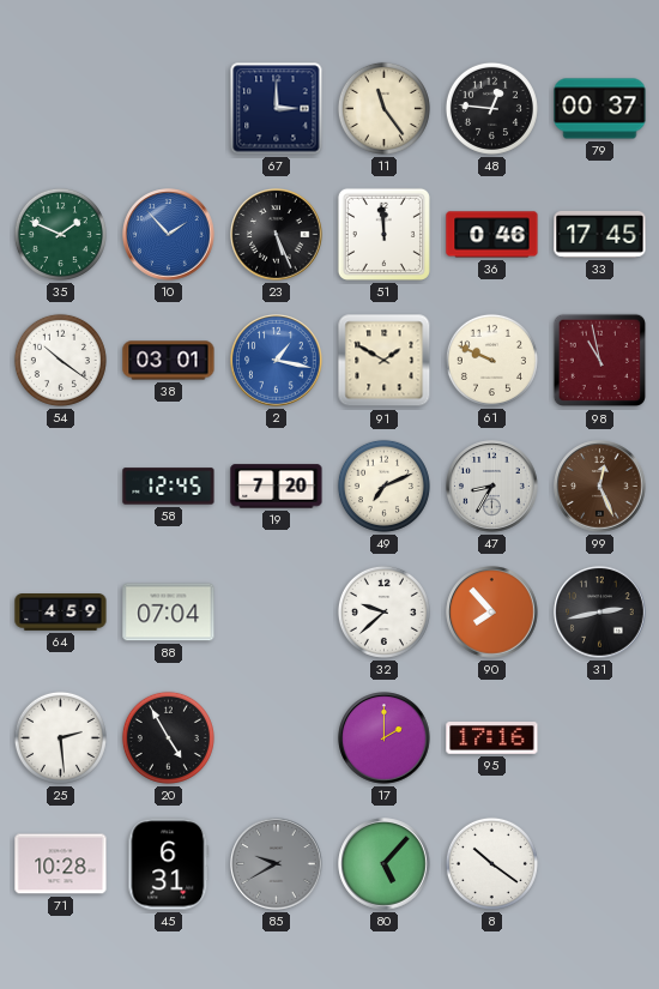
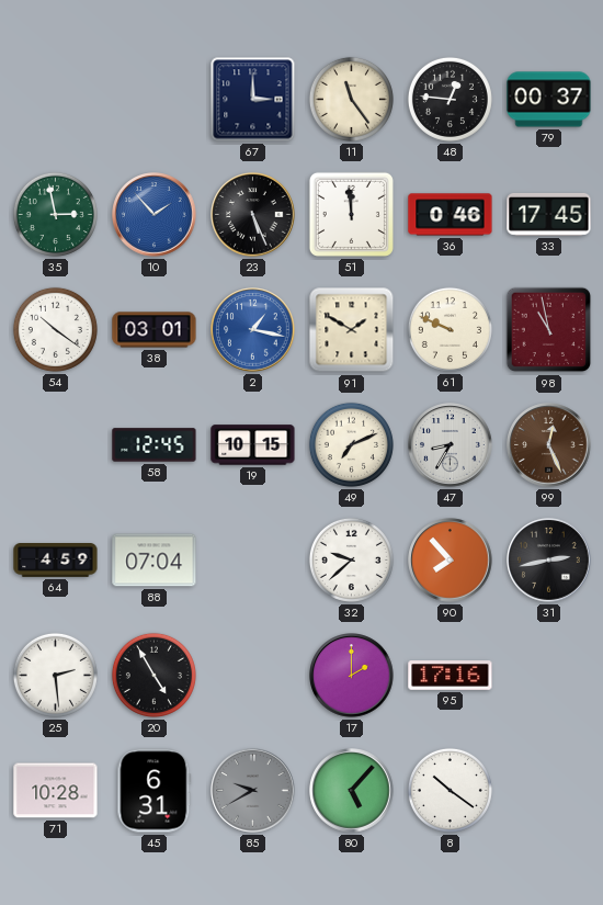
35: 1:49 -> 2:58
19: 7:20 -> 10:15
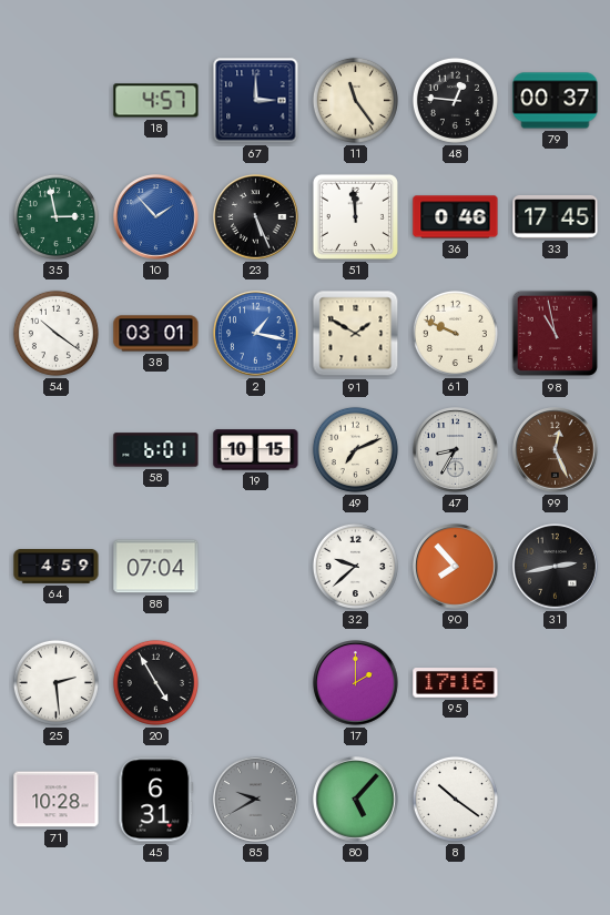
18: none -> 4:57
58: 12:45 -> 6:01
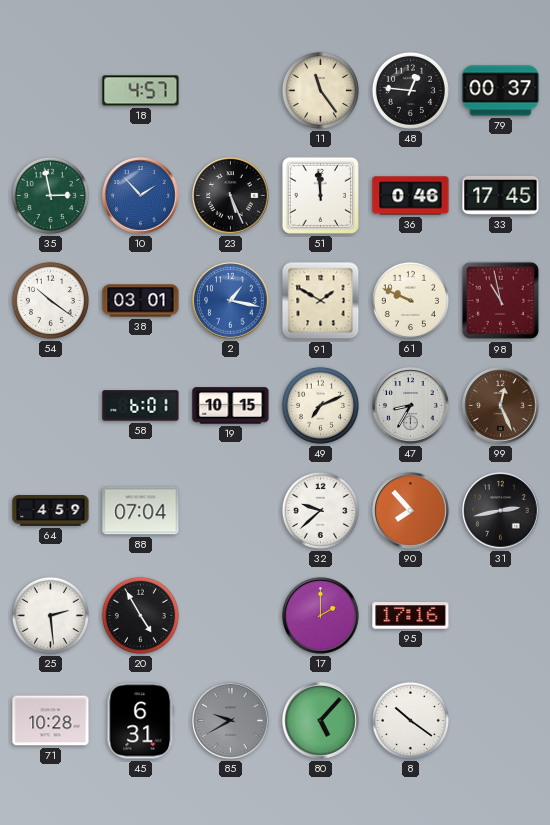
67: 3:00 -> none
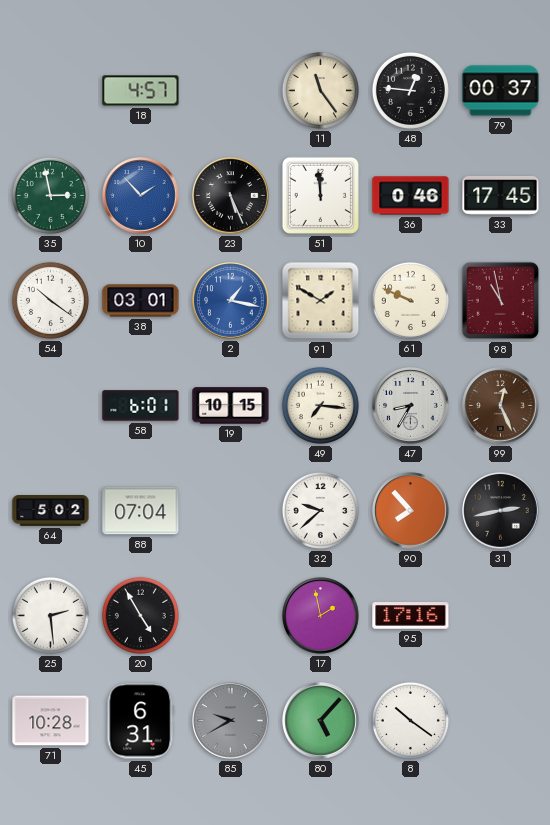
49: 7:11 -> 7:16
64: 4:59 -> 5:02
17: 2:00 -> 1:58
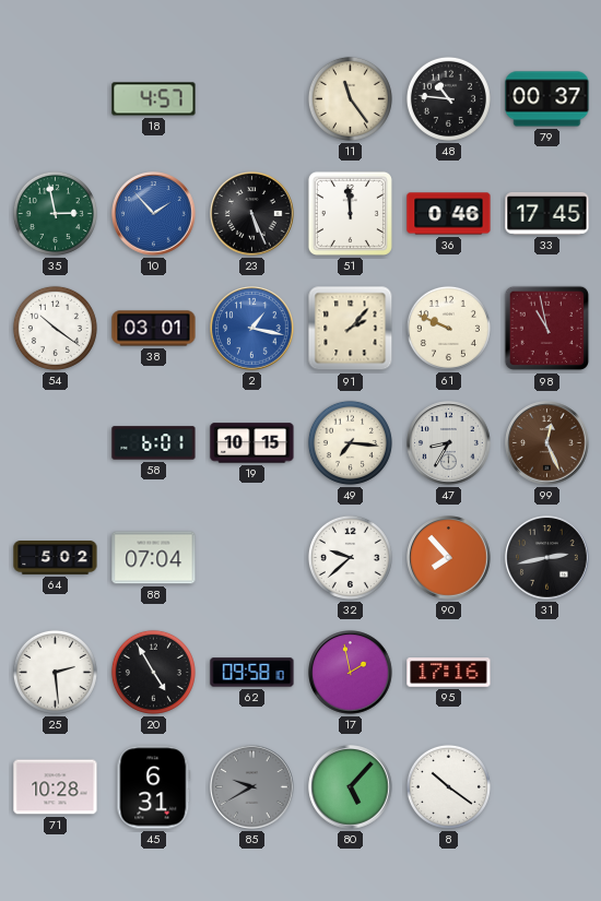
48: 12:46 -> 10:46
91: 1:50 -> 2:07
62: none -> 09:58
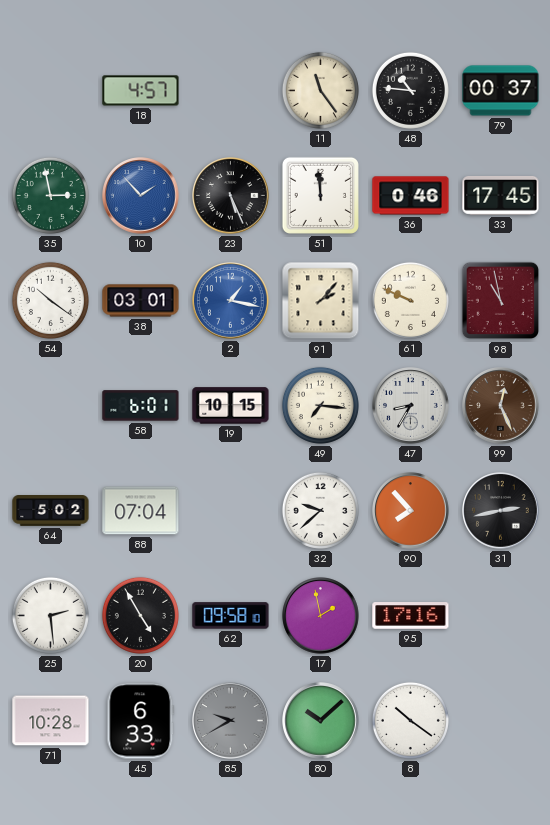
45: 6:31 -> 6:33
80: 5:07 -> 10:08
